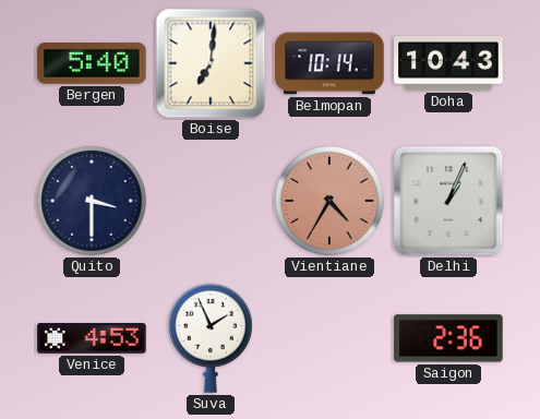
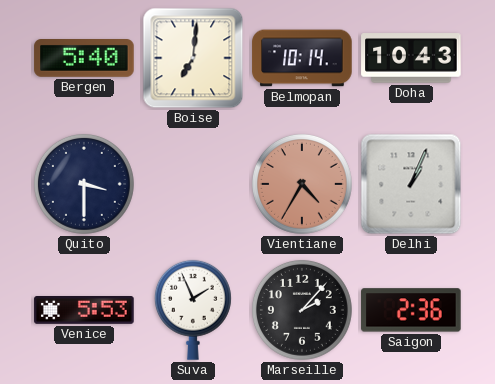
Venice: 4:53 -> 5:53
Marseille: none -> 2:07
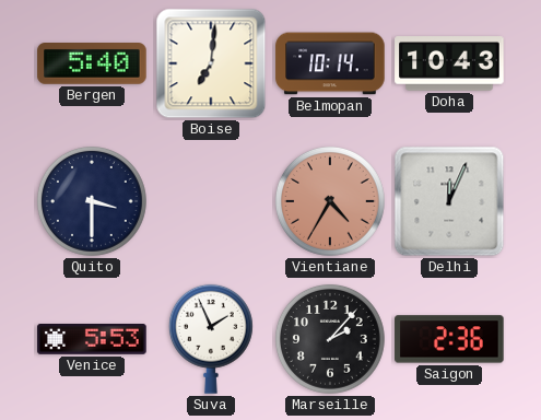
Delhi: 1:04 -> 12:04
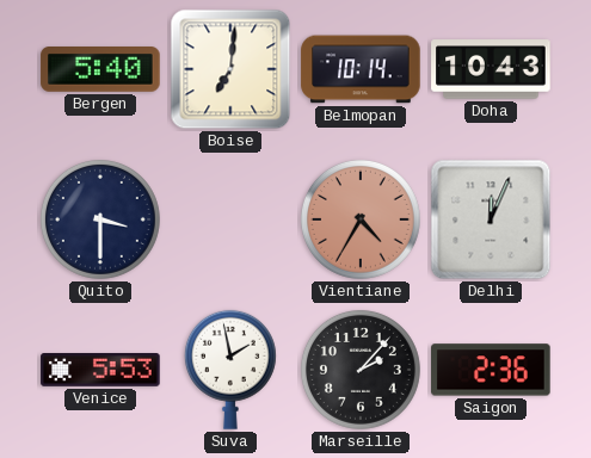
Suva: 1:56 -> 1:58
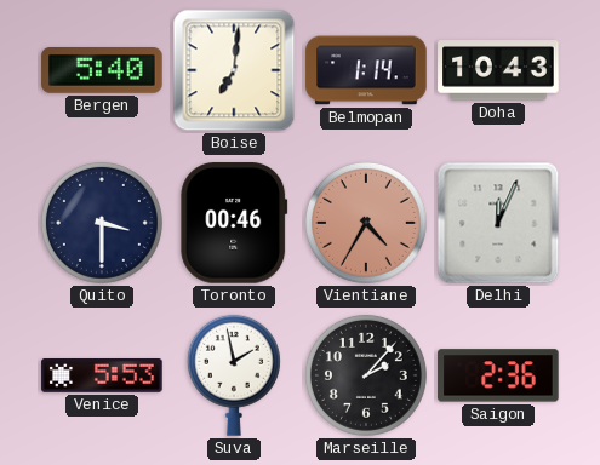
Belmopan: 10:14 -> 1:14
Toronto: none -> 00:46
